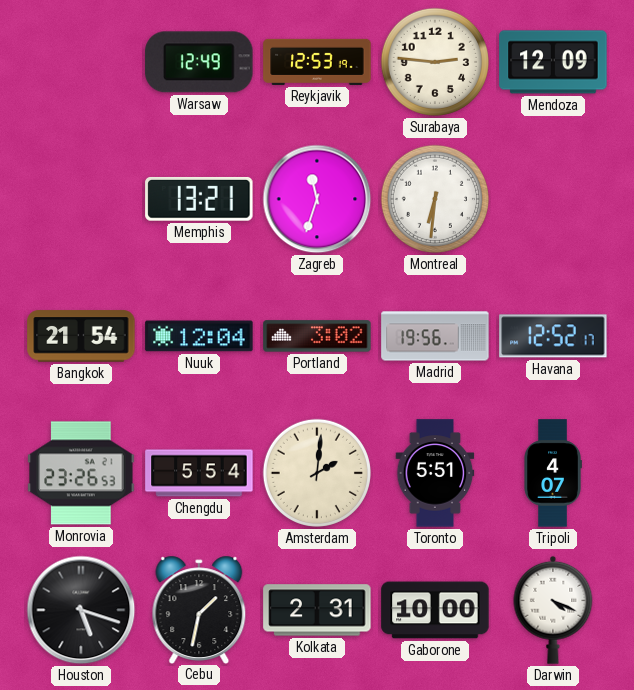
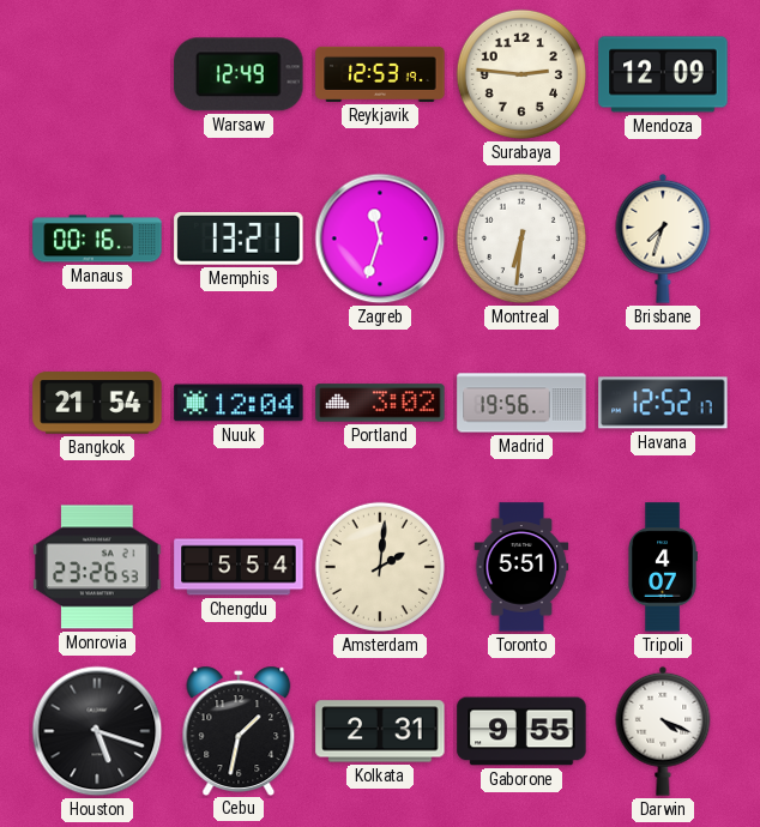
Manaus: none -> 00:16
Brisbane: none -> 7:33
Gaborone: 10:00 -> 9:55
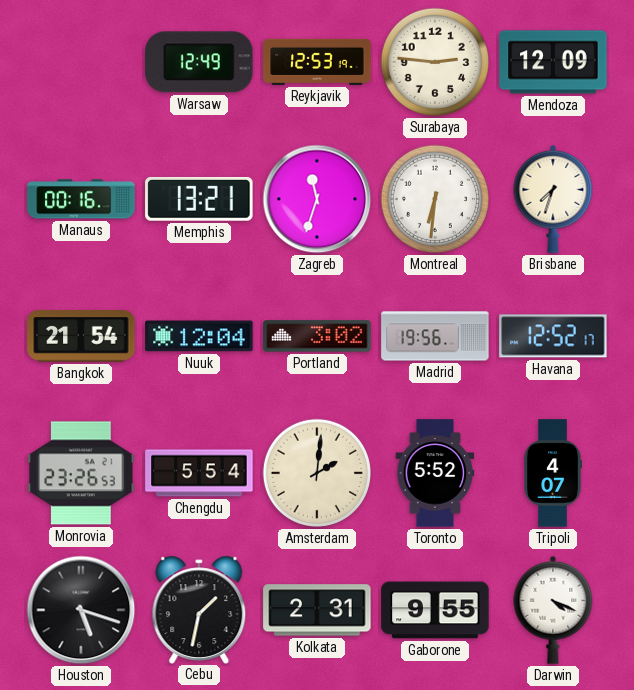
Toronto: 5:51 -> 5:52
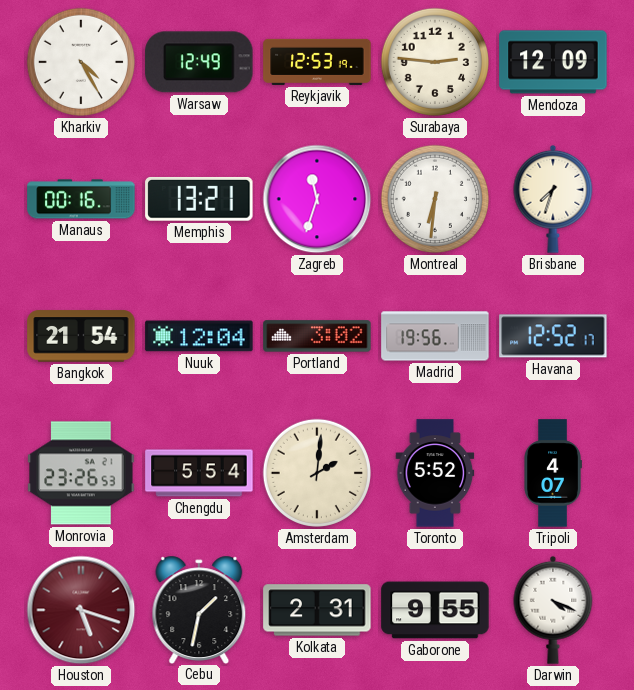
Kharkiv: none -> 4:25
Houston dial: black -> burgundy
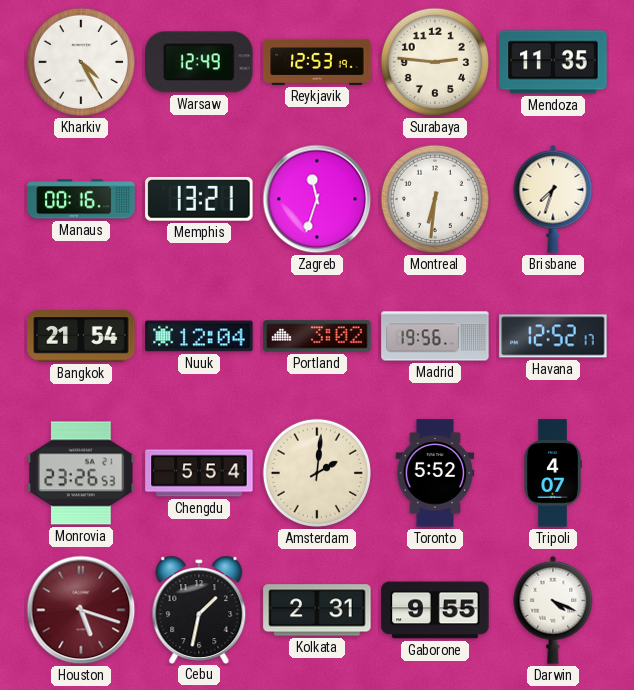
Mendoza: 12:09 -> 11:35
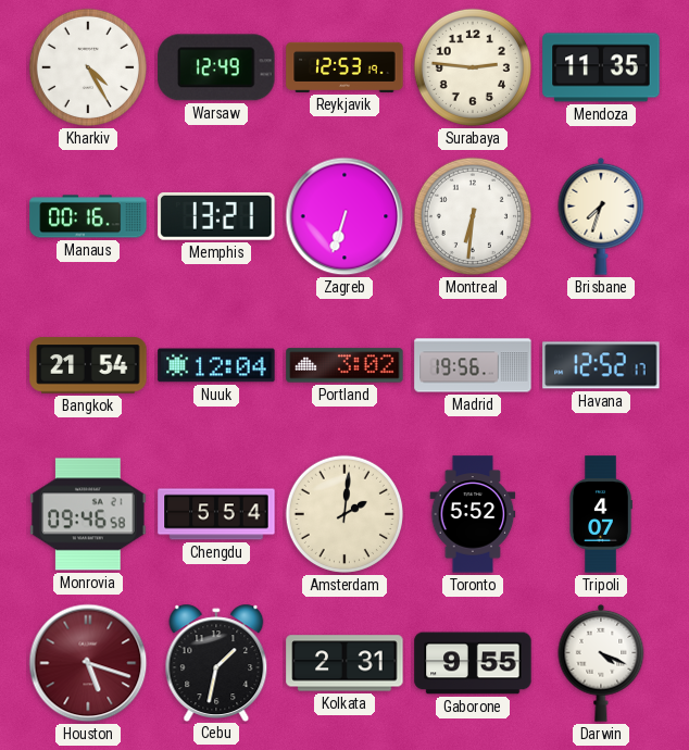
Zagreb: 11:33 -> 6:33
Monrovia: 23:26 -> 09:46
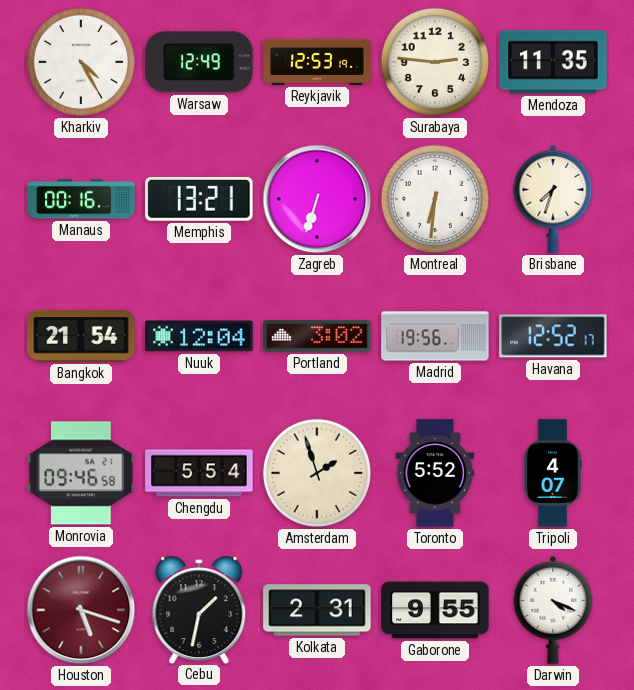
Amsterdam: 2:01 -> 1:57
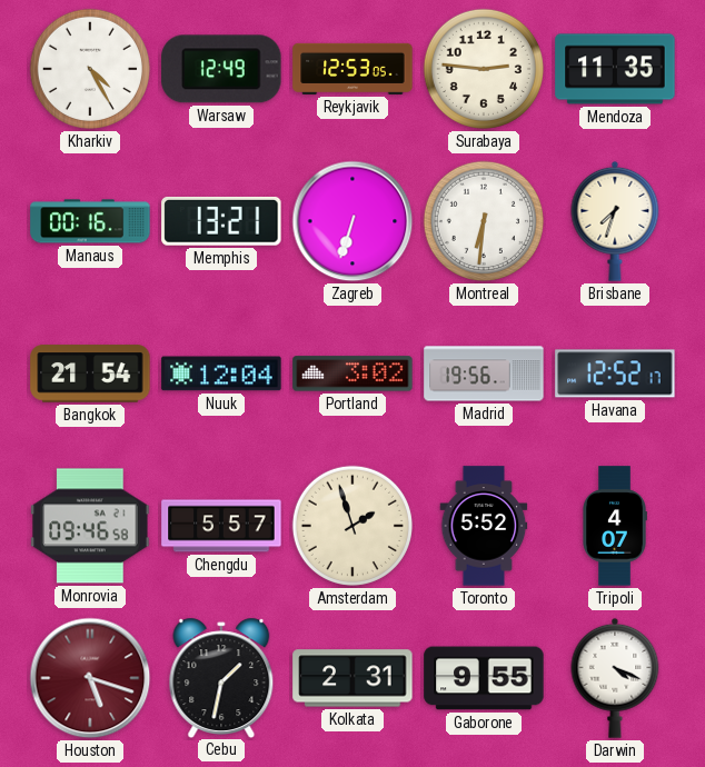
Reykjavik: 12:53:19 -> 12:53:05
Chengdu: 5:54 -> 5:57
